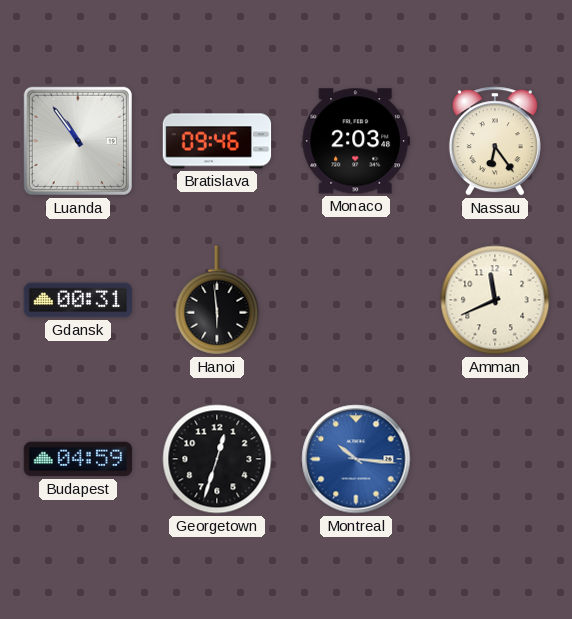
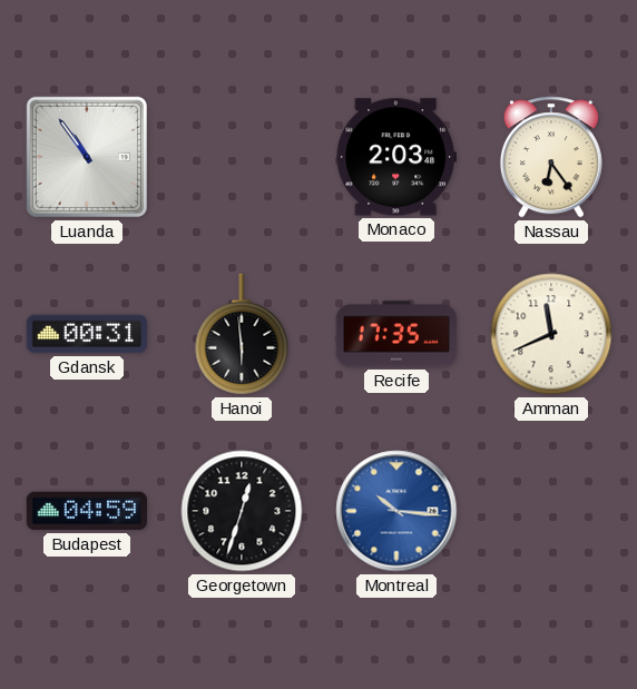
Bratislava: 09:46 -> none
Recife: none -> 17:35
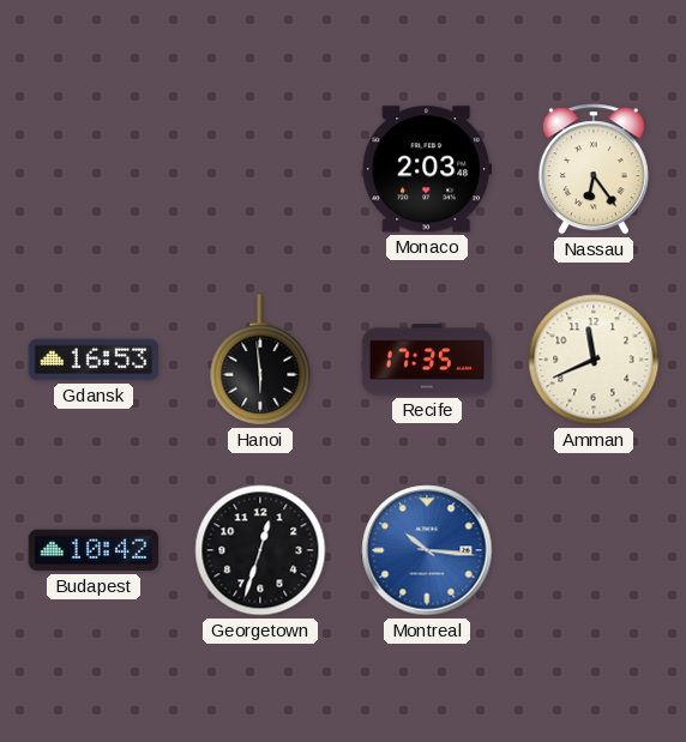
Luanda: 10:54 -> none
Gdansk: 00:31 -> 16:53
Budapest: 04:59 -> 10:42
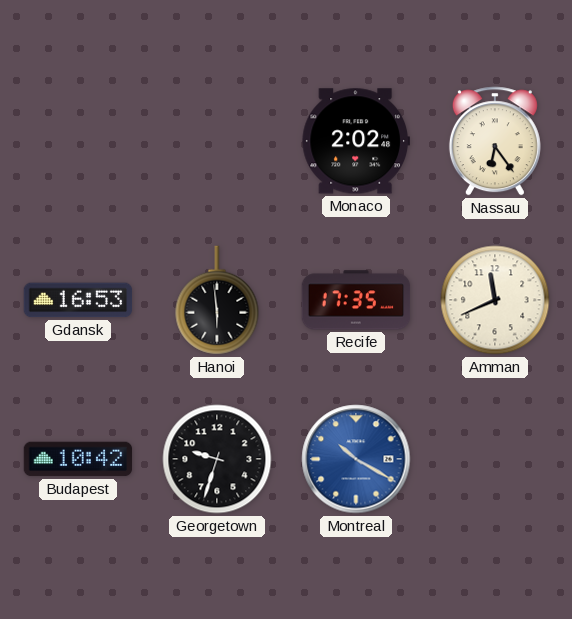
Monaco: 2:03 -> 2:02
Georgetown: 12:33 -> 9:33
Montreal: 10:16 -> 10:20
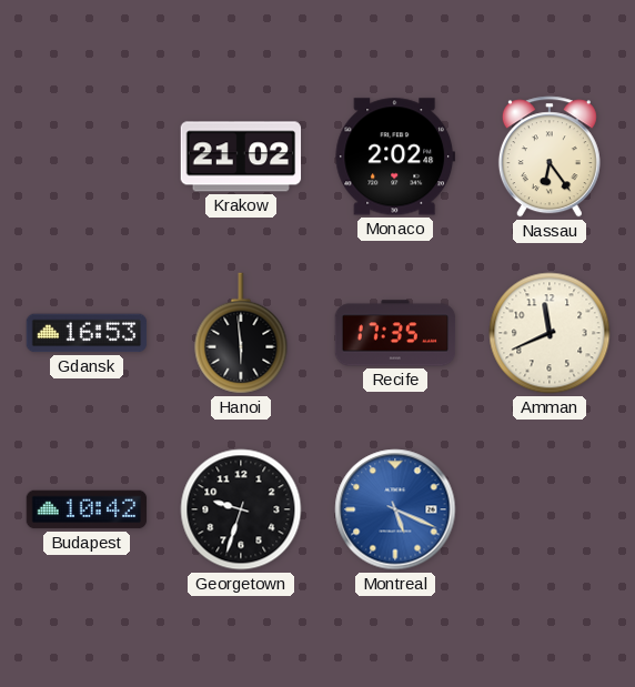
Krakow: none -> 21:02
Montreal: 10:20 -> 5:19
